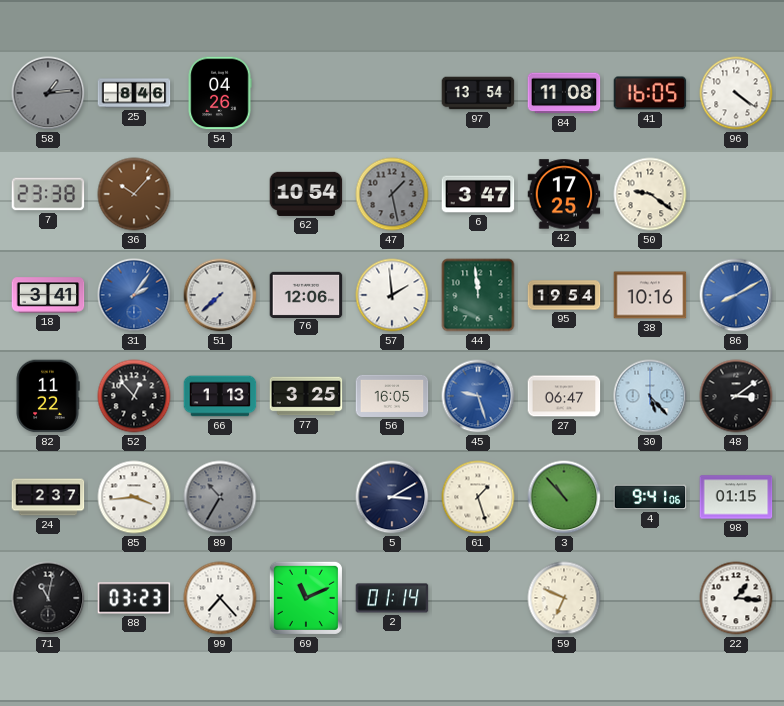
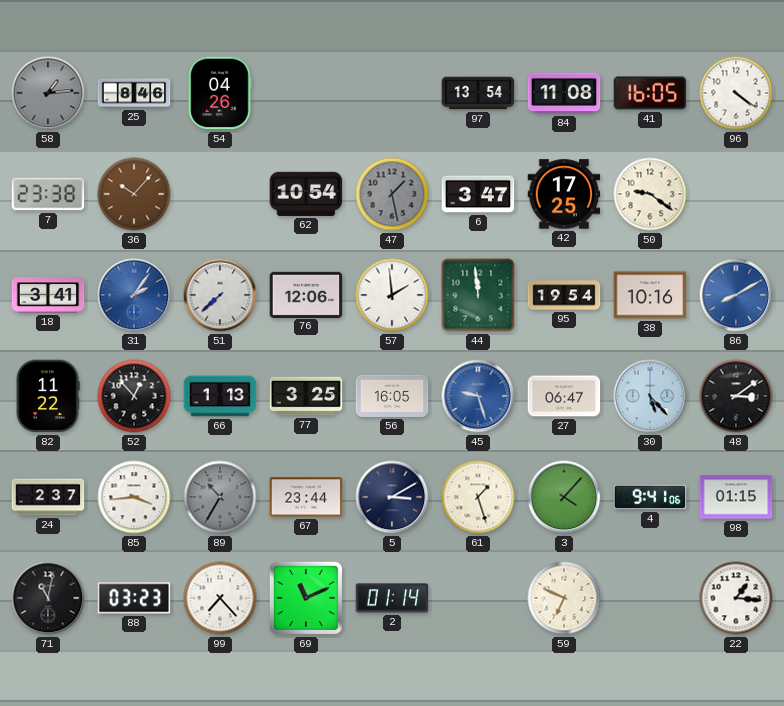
67: none -> 23:44
3: 10:53 -> 4:07
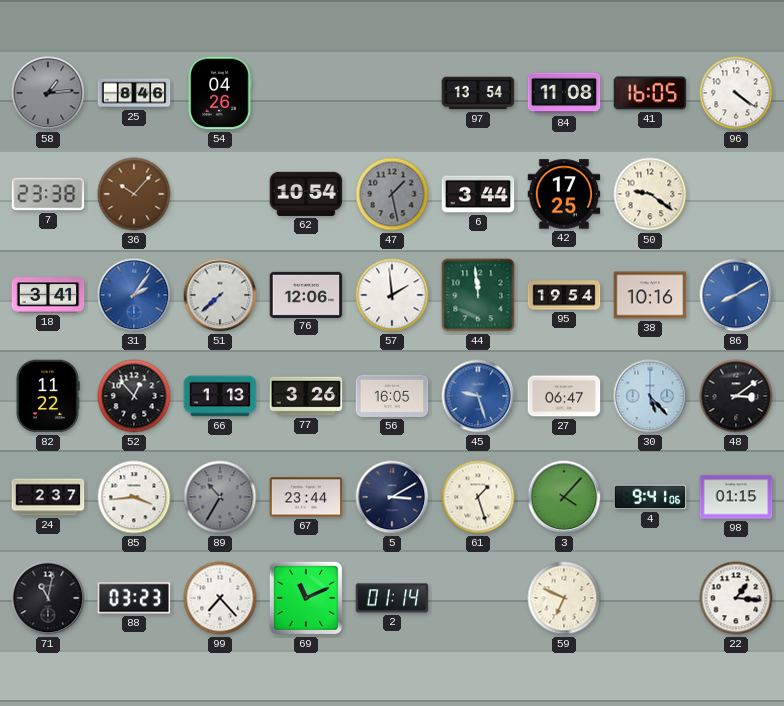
6: 3:47 -> 3:44
77: 3:25 -> 3:26
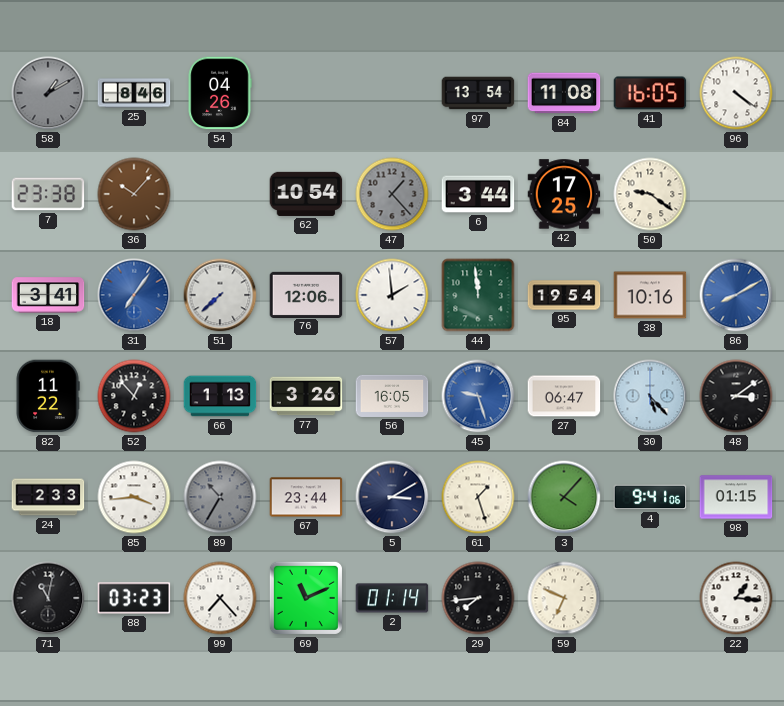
58: 1:14 -> 1:10
47: 1:28 -> 1:23
31: 2:06 -> 7:06
24: 2:37 -> 2:33
29: none -> 7:44
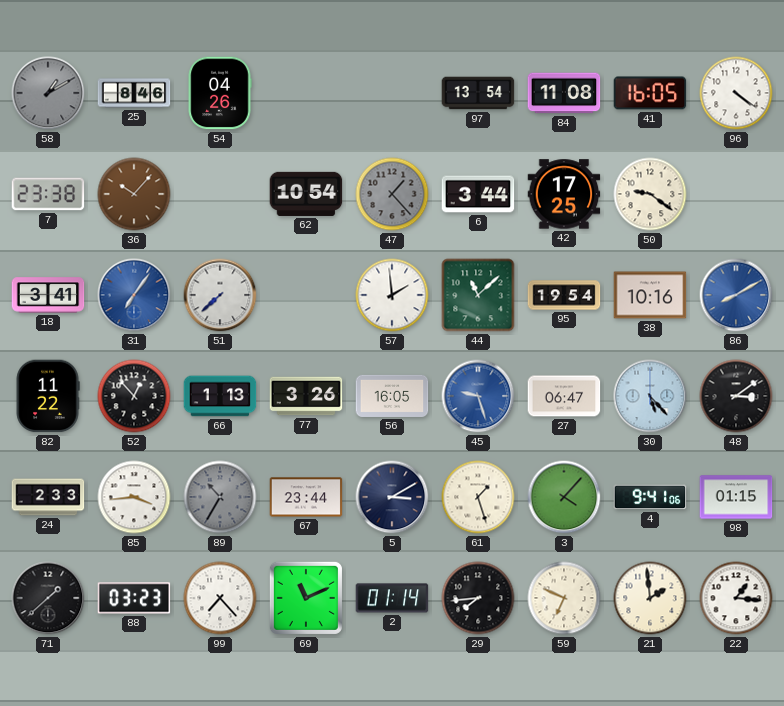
76: 12:06 -> none
44: 11:59 -> 11:08
71: 11:02 -> 1:38
21: none -> 1:59
